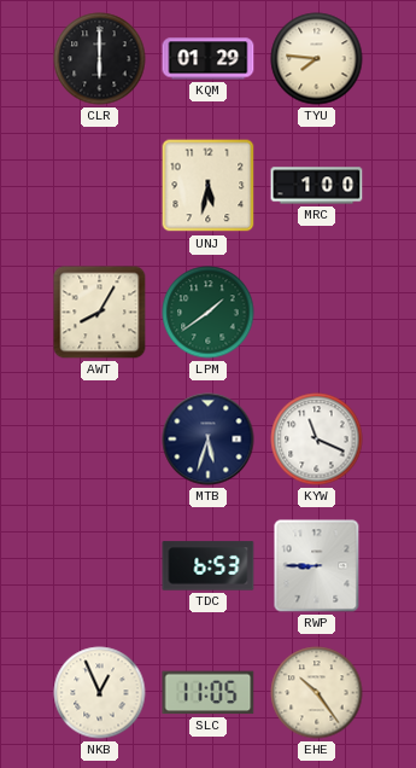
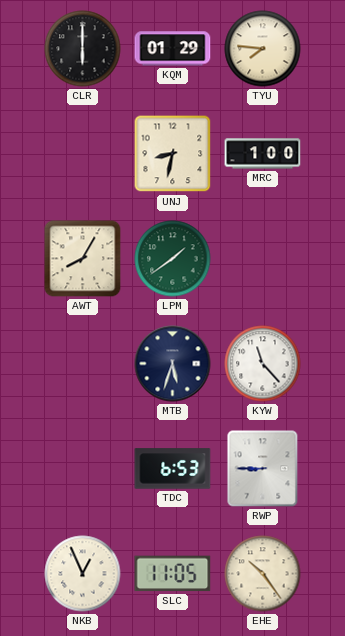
UNJ: 5:32 -> 8:32
KYW: 11:19 -> 11:23
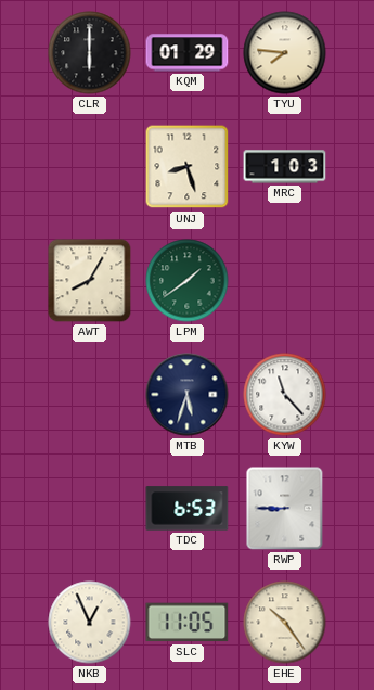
UNJ: 8:32 -> 8:27
MRC: 1:00 -> 1:03
